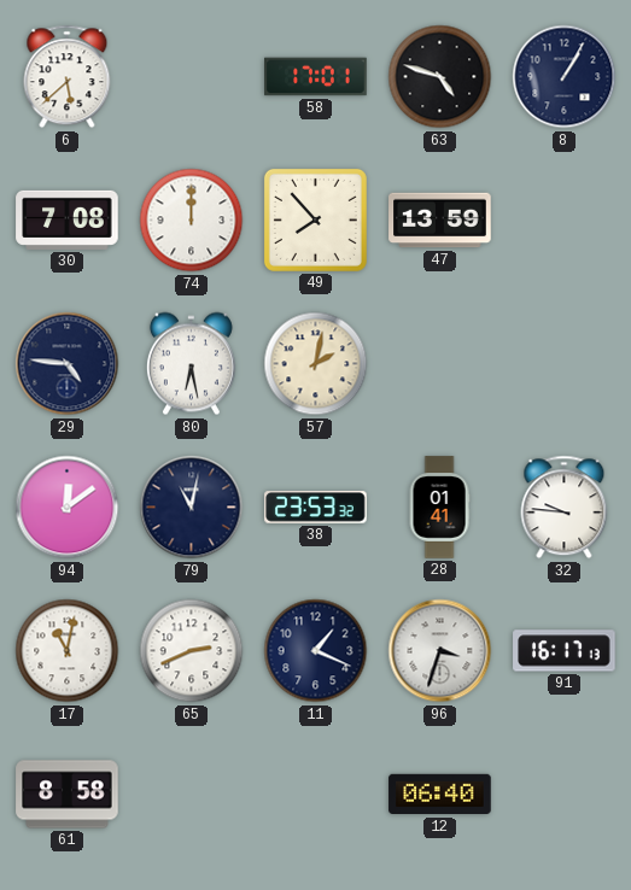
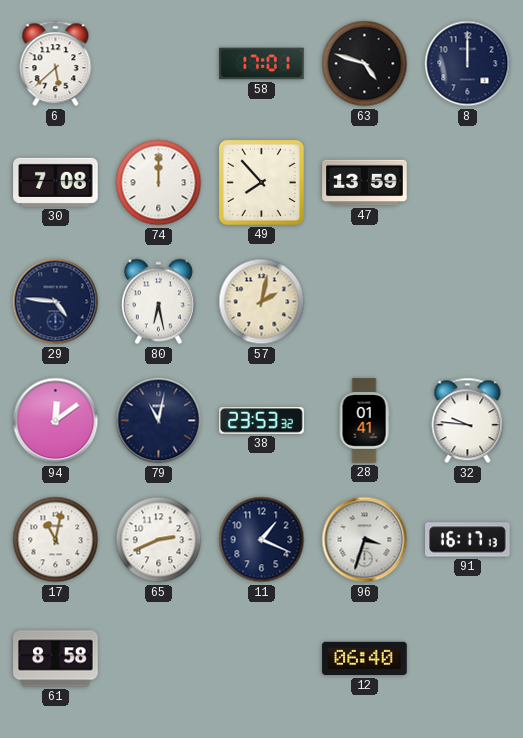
8: 1:05 -> 12:00
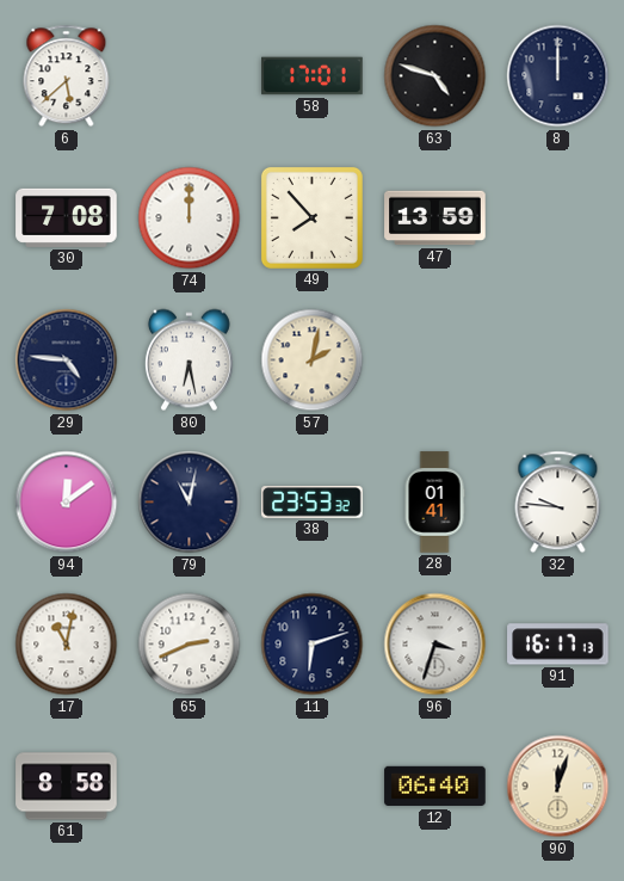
11: 1:19 -> 6:12
90: none -> 12:03
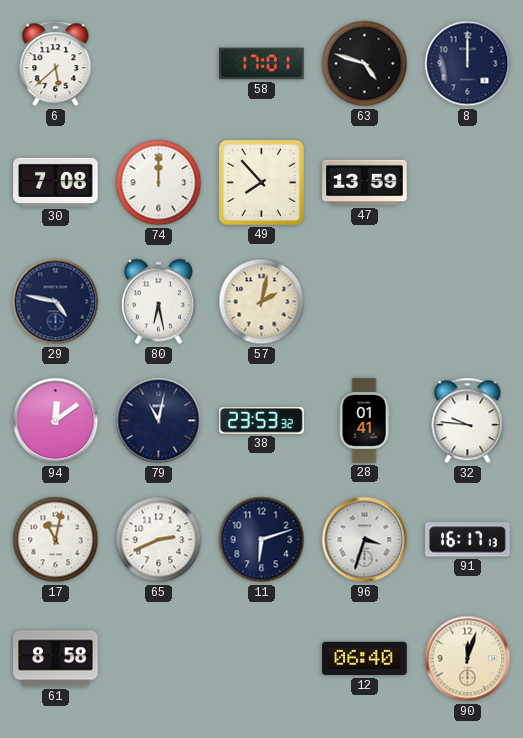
29: 4:46 -> 4:47
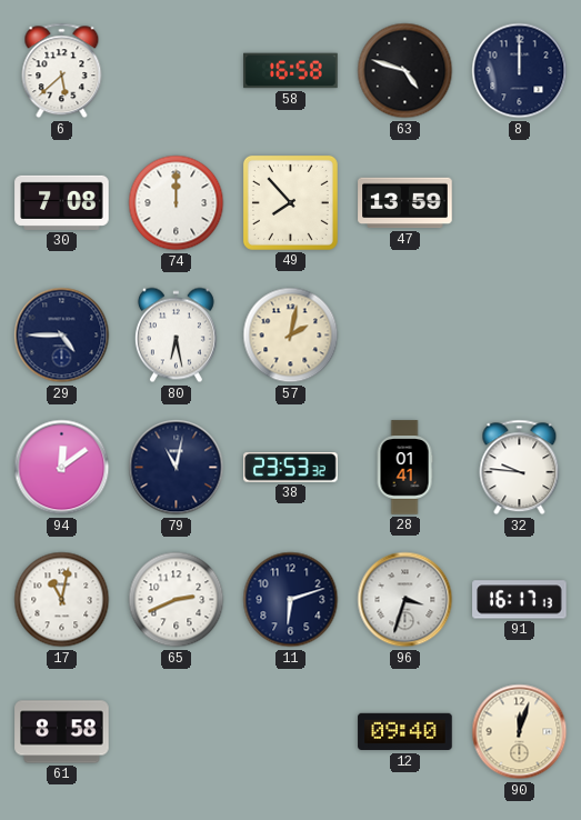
58: 17:01 -> 16:58
29: 4:47 -> 4:45
12: 06:40 -> 09:40
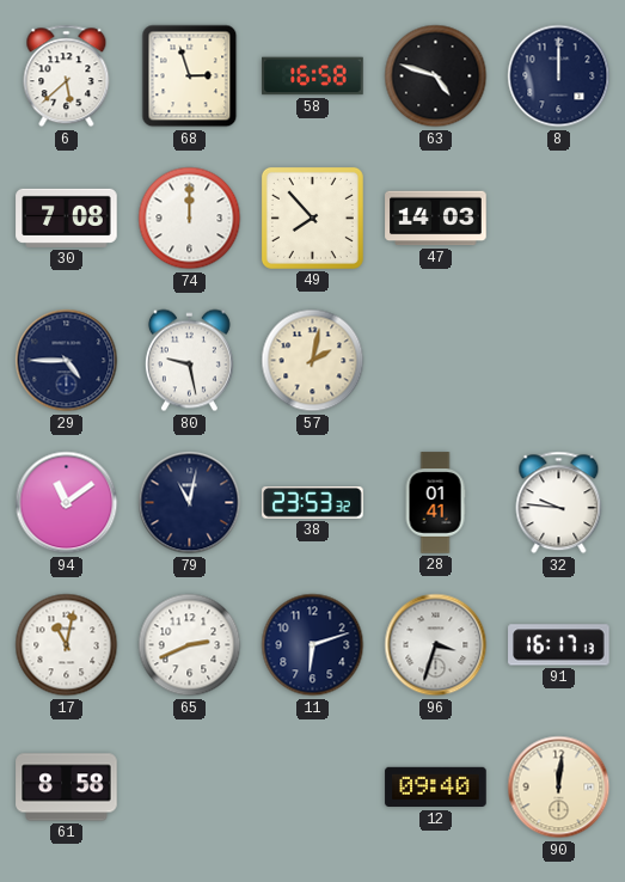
68: none -> 2:57
47: 13:59 -> 14:03
80: 6:28 -> 9:28
94: 12:09 -> 11:09
90: 12:03 -> 12:01
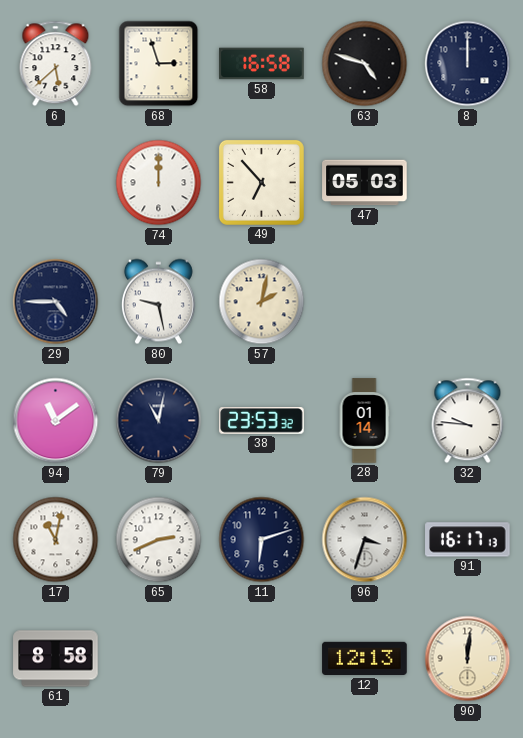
30: 7:08 -> none
49: 7:53 -> 6:53
47: 14:03 -> 05:03
28: 01:41 -> 01:14
12: 09:40 -> 12:13
